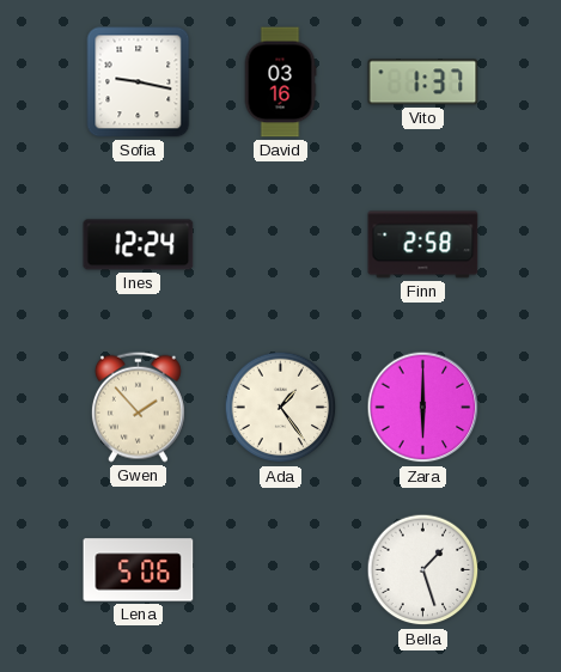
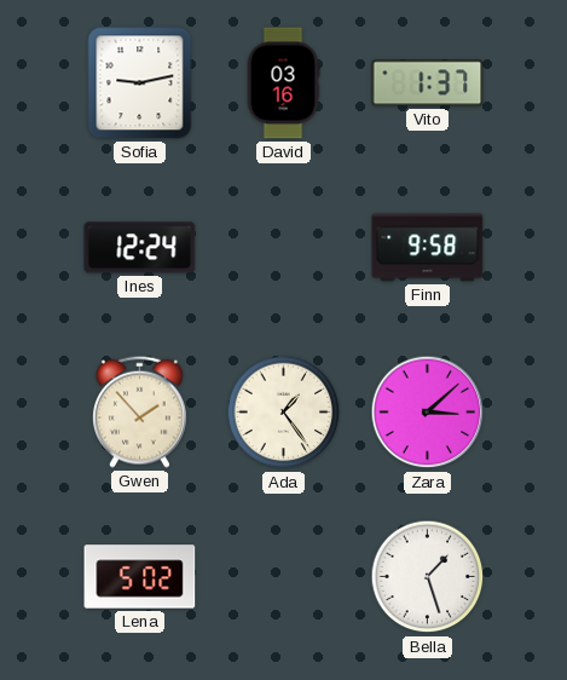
Sofia: 9:17 -> 9:13
Finn: 2:58 -> 9:58
Zara: 6:00 -> 3:08
Lena: 5:06 -> 5:02
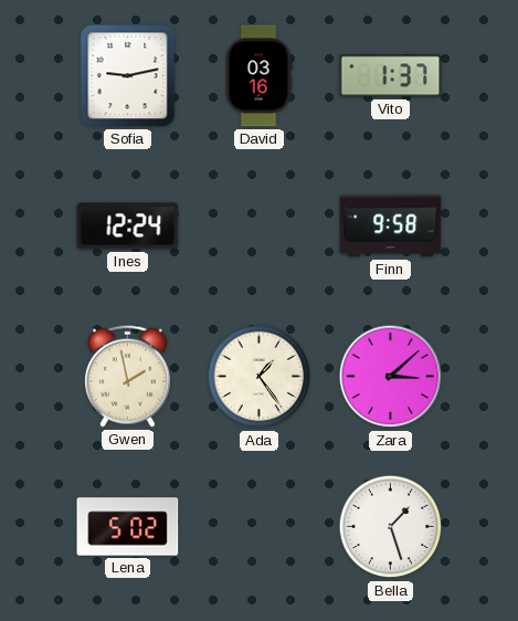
Gwen: 1:53 -> 1:58
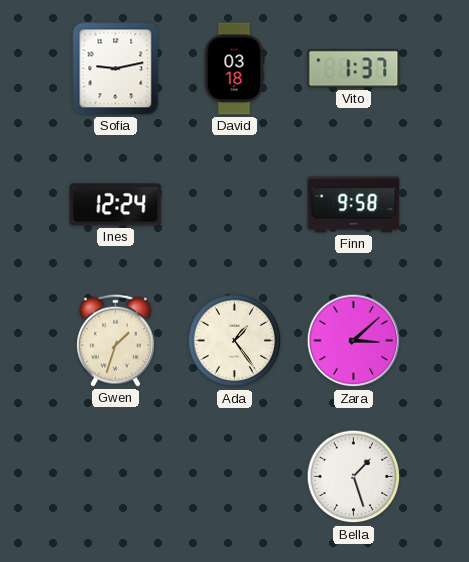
David: 03:16 -> 03:18
Gwen: 1:58 -> 1:33
Lena: 5:02 -> none
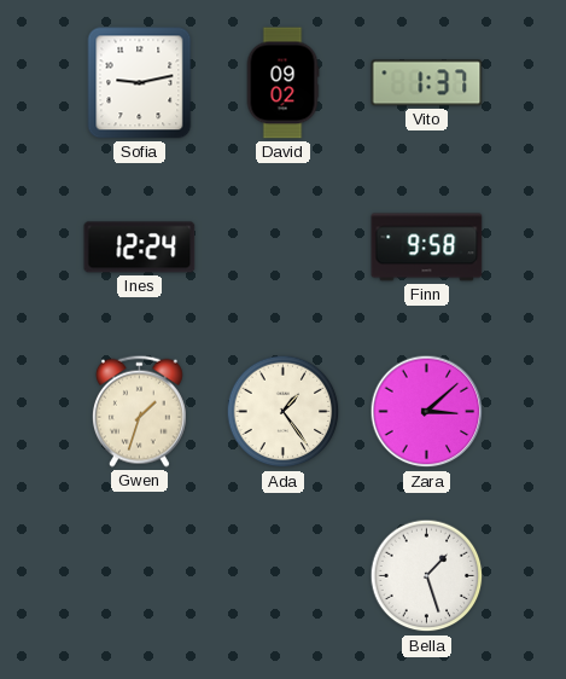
David: 03:18 -> 09:02
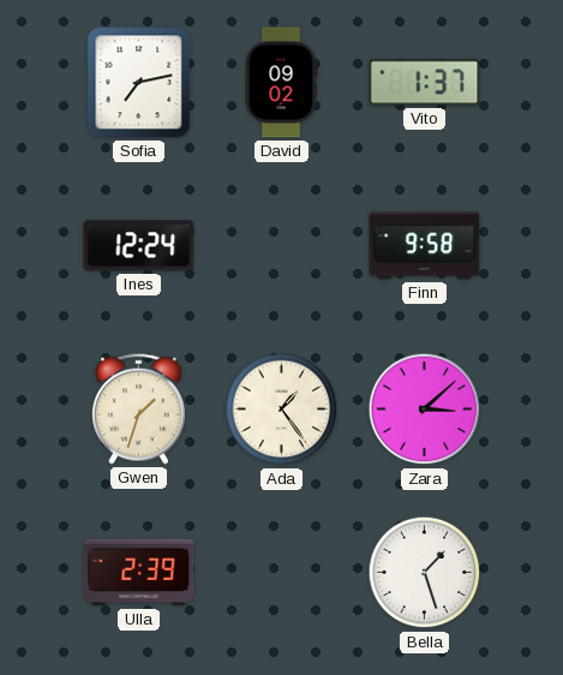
Sofia: 9:13 -> 7:13
Ulla: none -> 2:39
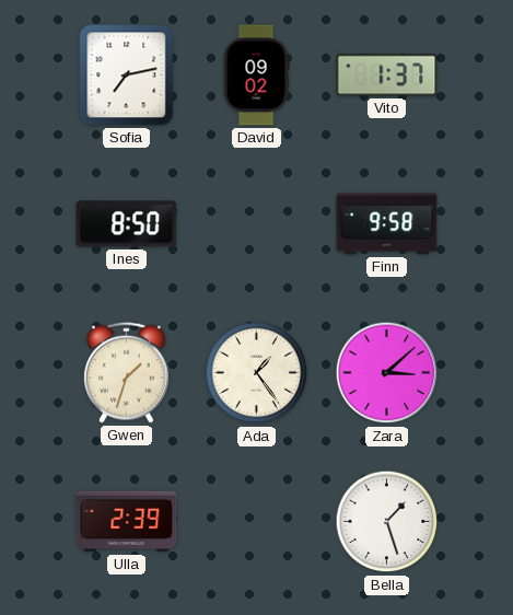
Ines: 12:24 -> 8:50
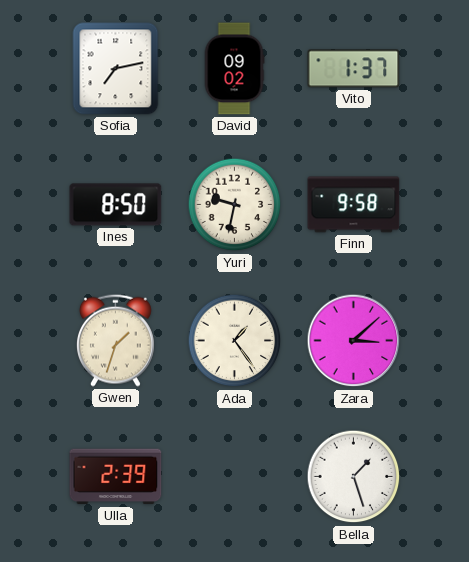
Yuri: none -> 9:32
